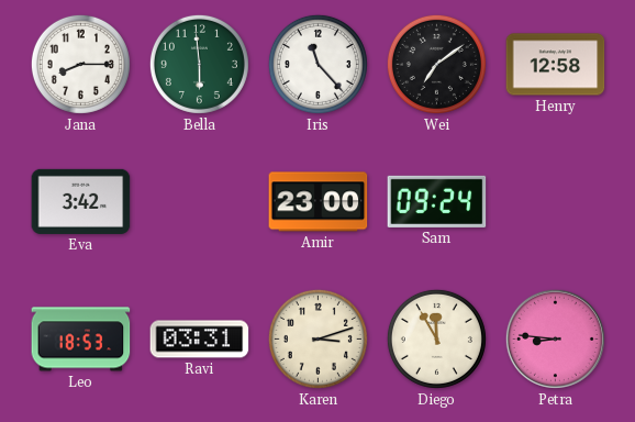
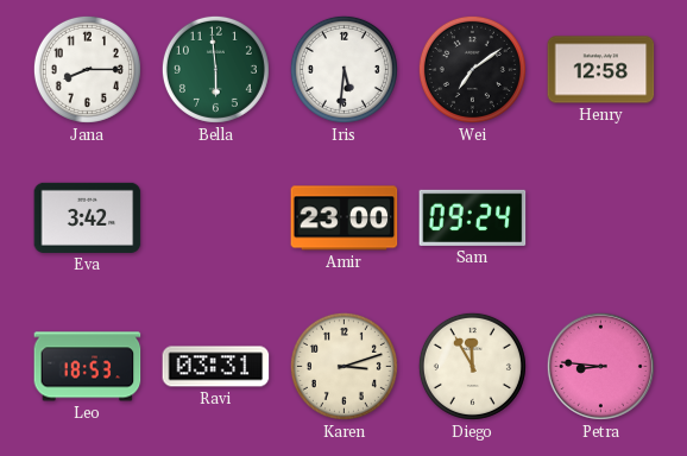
Iris: 11:23 -> 5:31
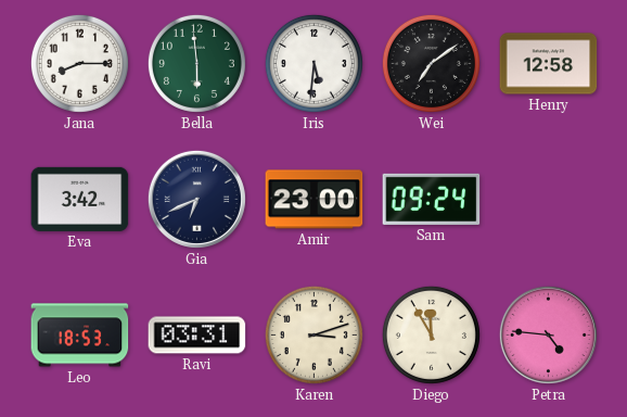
Gia: none -> 6:41
Petra: 8:46 -> 4:46
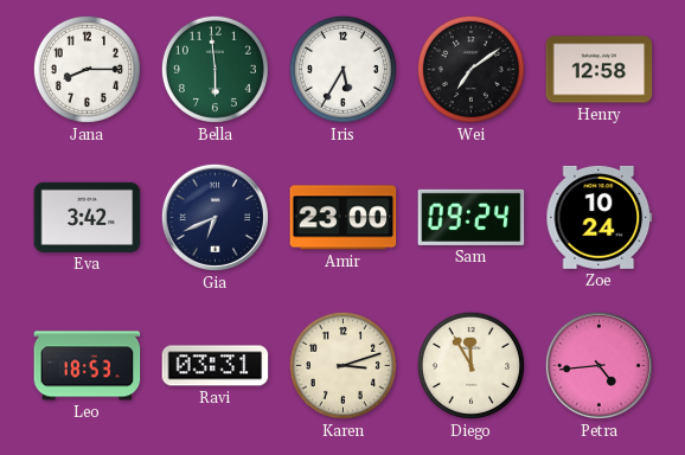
Iris: 5:31 -> 5:35
Zoe: none -> 10:24
Petra: 4:46 -> 4:44
